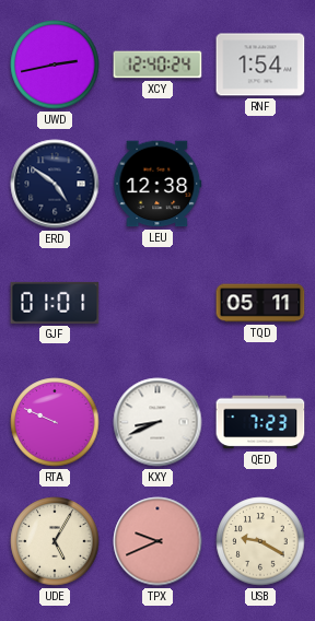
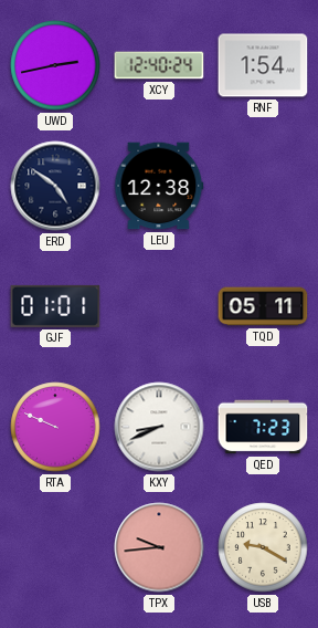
UDE: 5:05 -> none
TPX: 9:41 -> 9:44
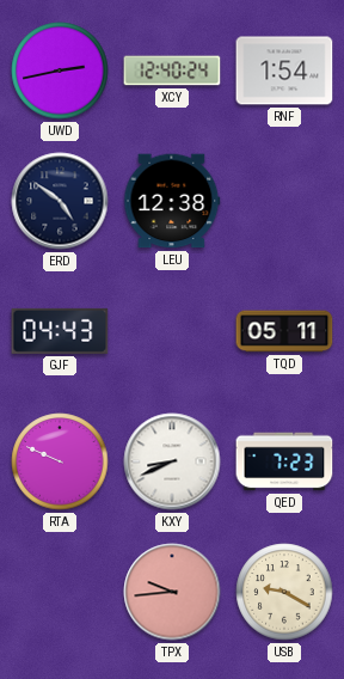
GJF: 01:01 -> 04:43
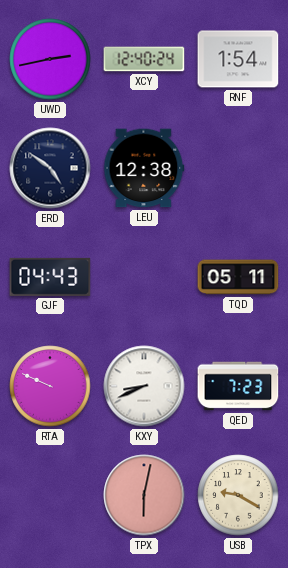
TPX: 9:44 -> 6:02
